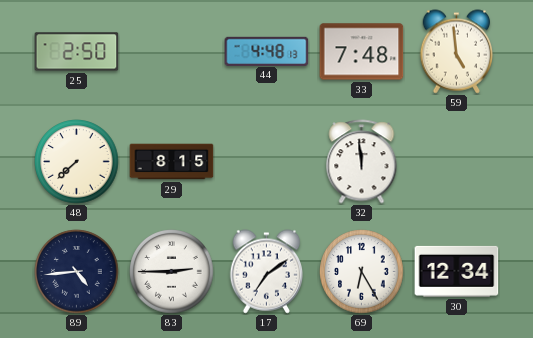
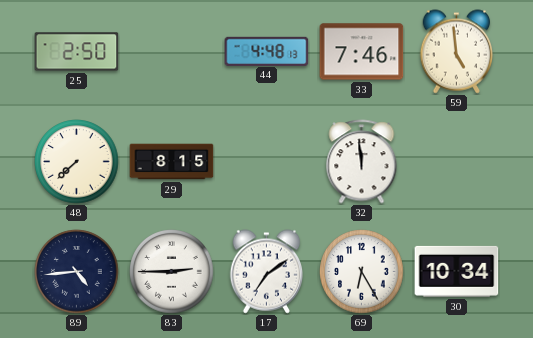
33: 7:48 -> 7:46
30: 12:34 -> 10:34
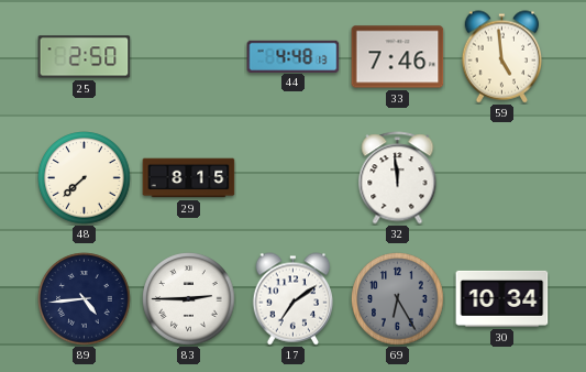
69 dial: white -> grey
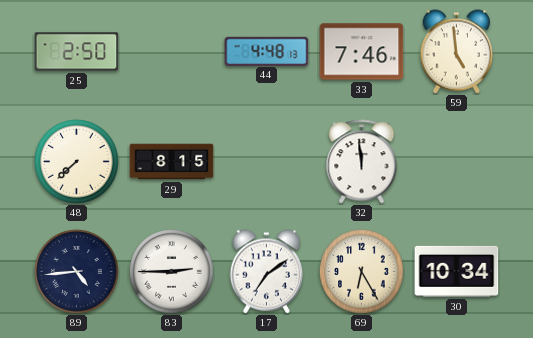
69 dial: grey -> cream
